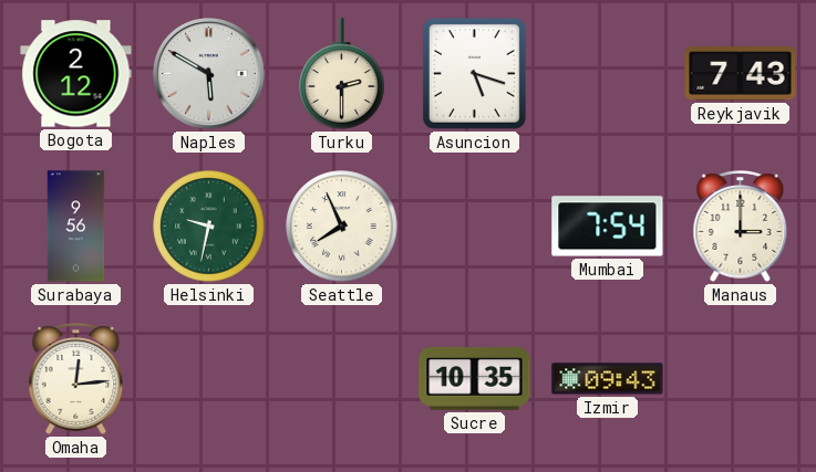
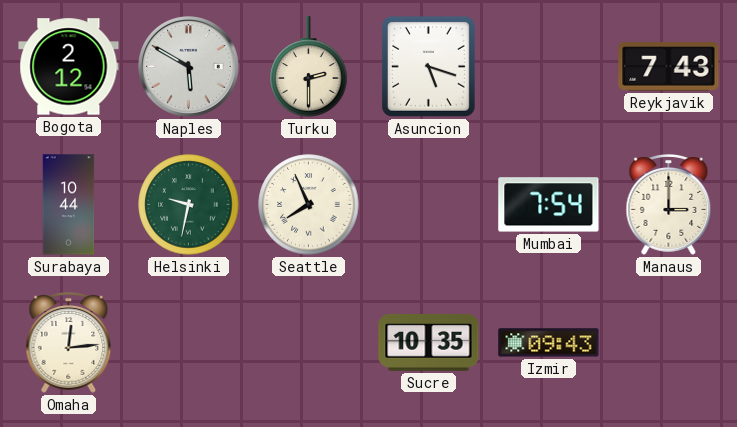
Surabaya: 9:56 -> 10:44
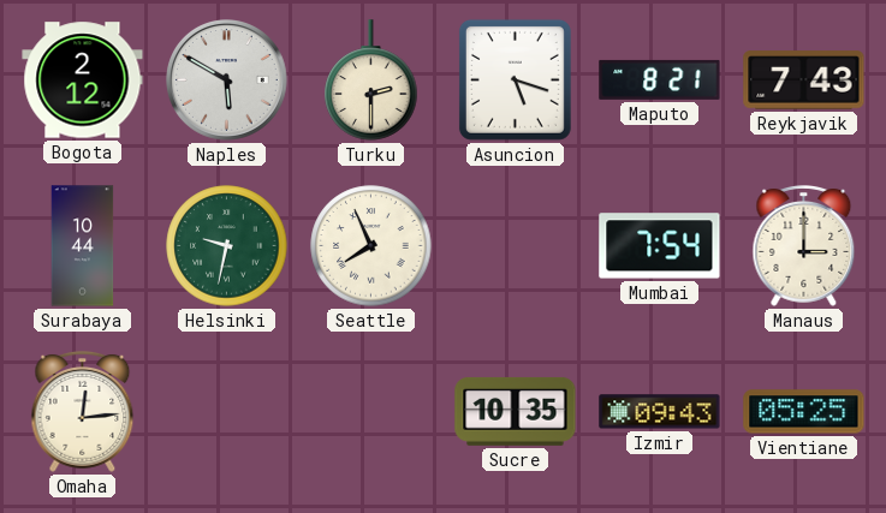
Maputo: none -> 8:21
Vientiane: none -> 05:25
